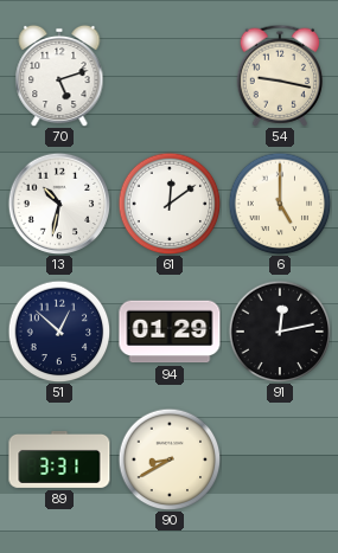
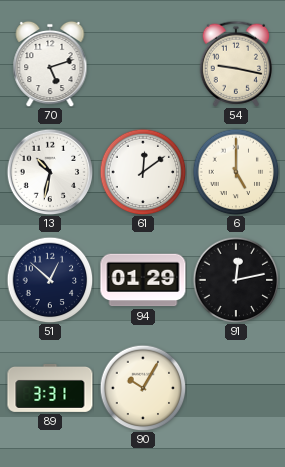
90: 8:40 -> 10:05
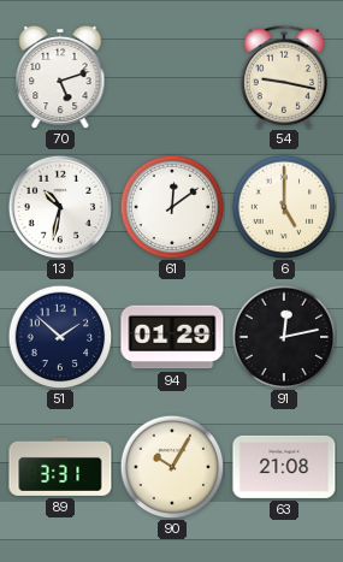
51: 12:52 -> 1:52
63: none -> 21:08
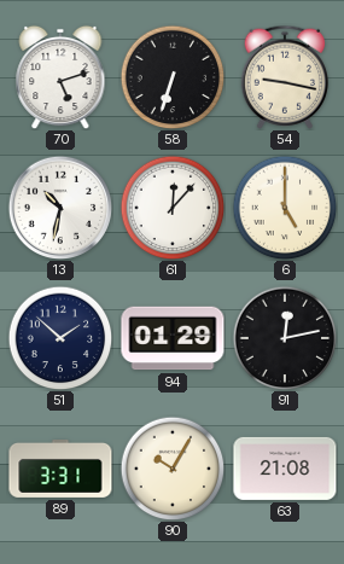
58: none -> 6:33
61: 12:09 -> 12:07
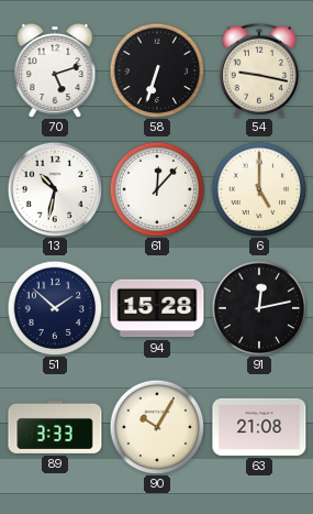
94: 01:29 -> 15:28
89: 3:31 -> 3:33
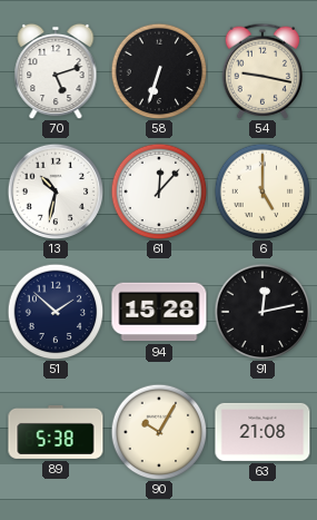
89: 3:33 -> 5:38
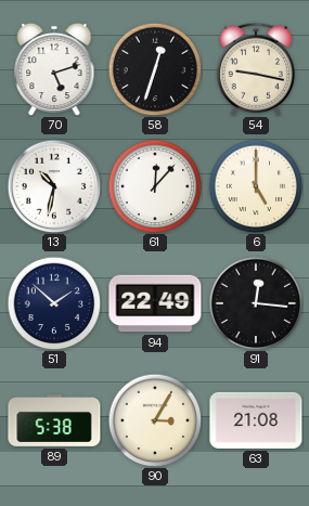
58: 6:33 -> 12:33
94: 15:28 -> 22:49
91: 12:13 -> 12:16
90: 10:05 -> 3:05
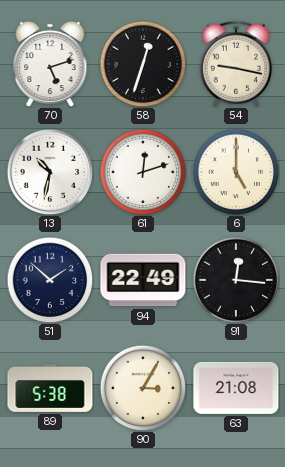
61: 12:07 -> 12:12
